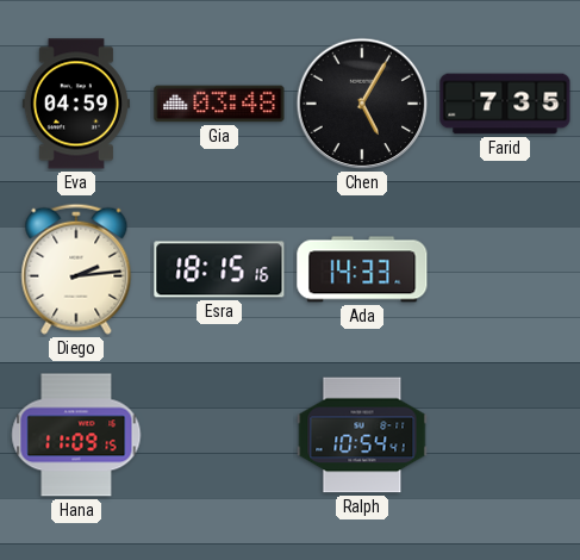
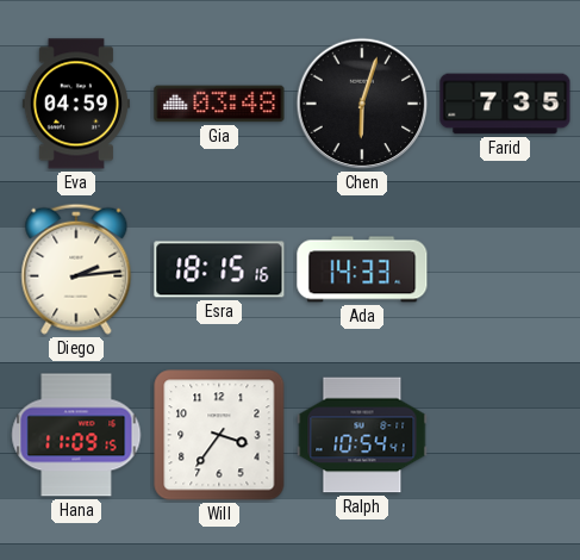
Chen: 5:05 -> 6:03
Will: none -> 3:36
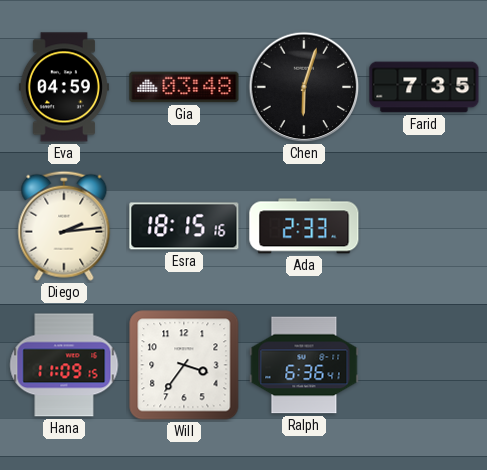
Ada: 14:33 -> 2:33
Ralph: 10:54 -> 6:36
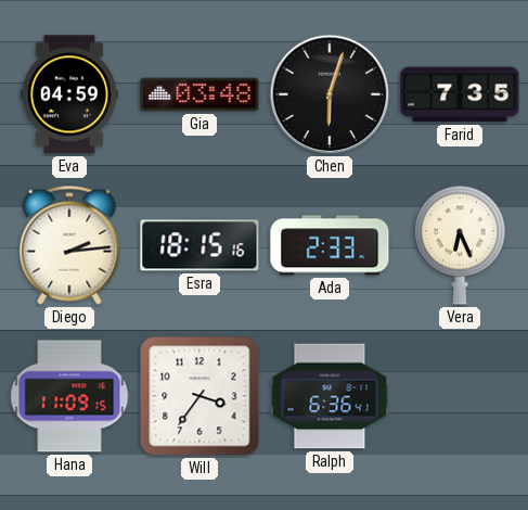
Vera: none -> 6:26
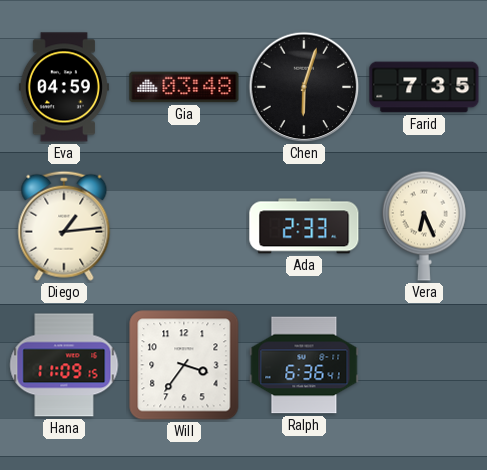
Diego: 2:14 -> 1:14
Esra: 18:15 -> none
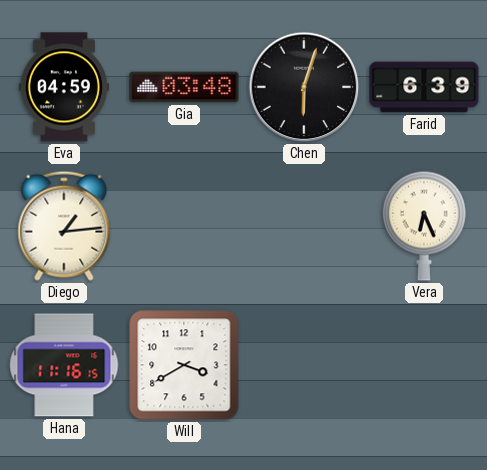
Farid: 7:35 -> 6:39
Ada: 2:33 -> none
Hana: 11:09 -> 11:16
Will: 3:36 -> 3:40
Ralph: 6:36 -> none
